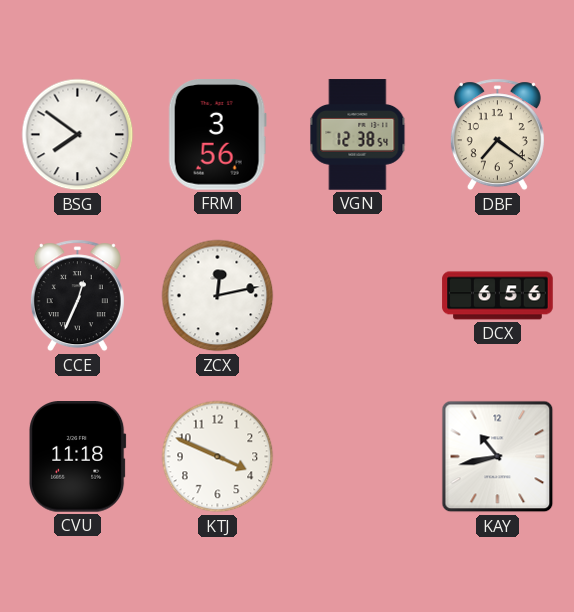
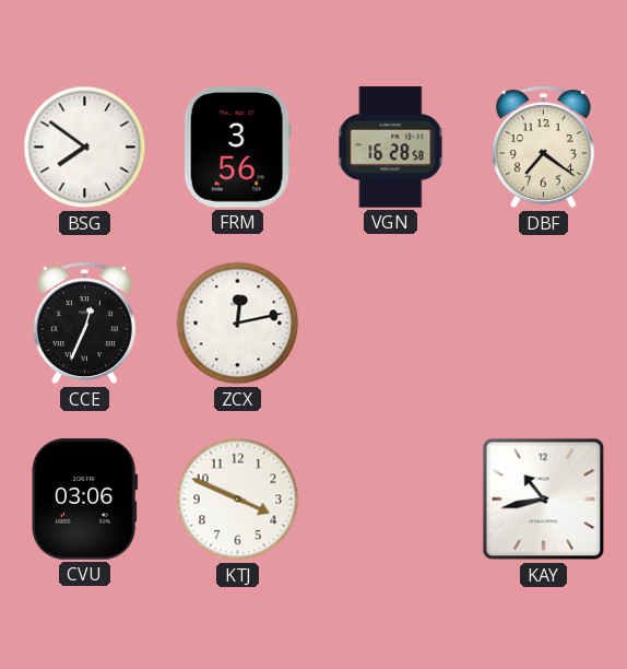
VGN: 12:38 -> 16:28
DCX: 6:56 -> none
CVU: 11:18 -> 03:06
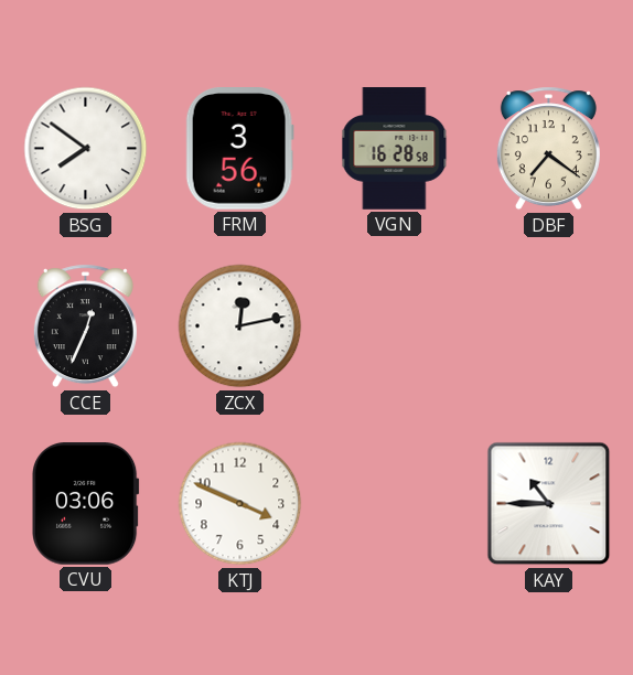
KAY: 10:43 -> 10:45
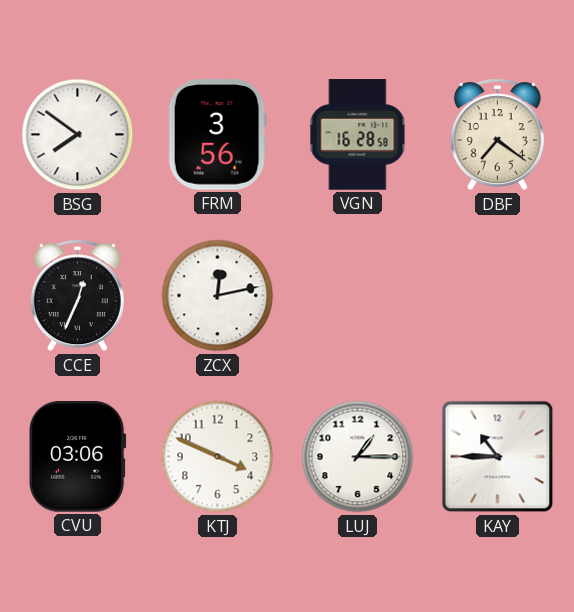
LUJ: none -> 1:15
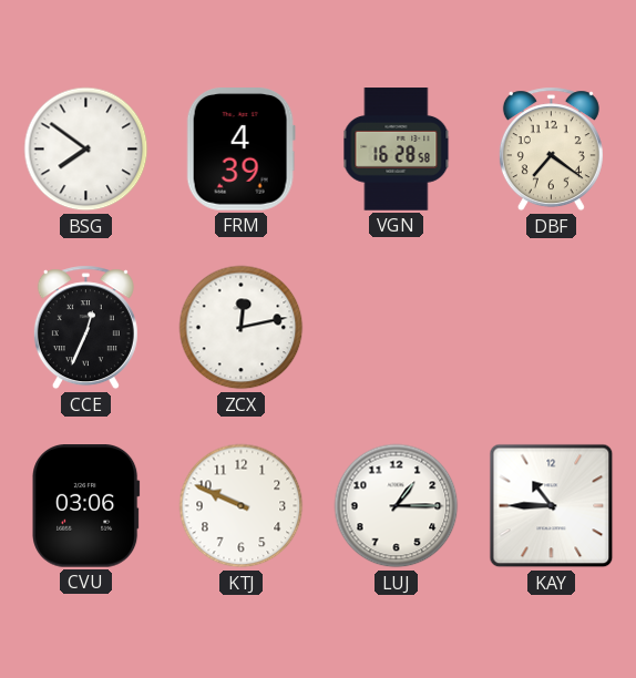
FRM: 3:56 -> 4:39
KTJ: 3:49 -> 9:49
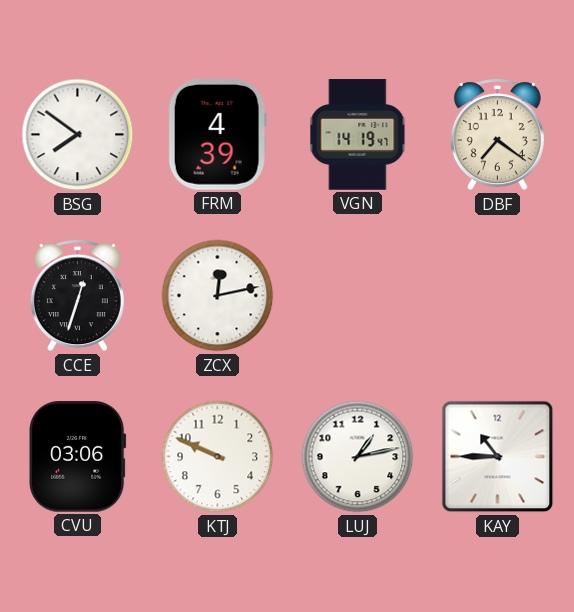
VGN: 16:28 -> 14:19
CCE: 12:34 -> 12:33
LUJ: 1:15 -> 1:13
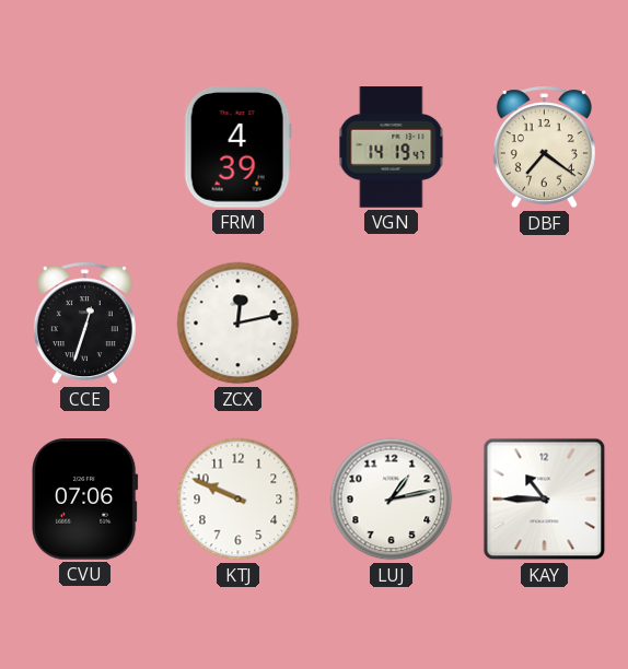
BSG: 7:51 -> none
CVU: 03:06 -> 07:06
